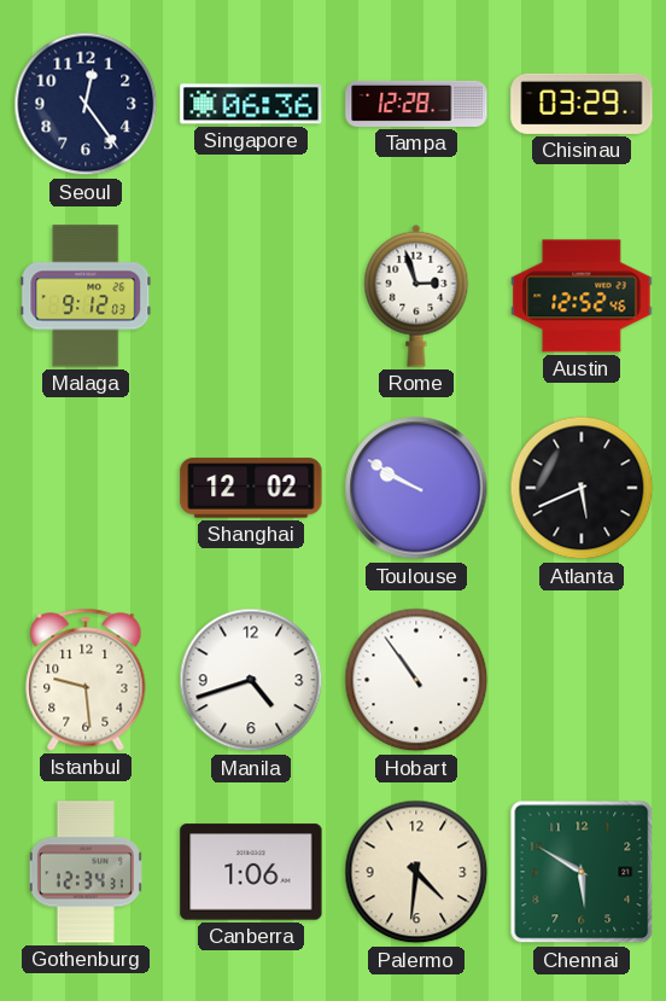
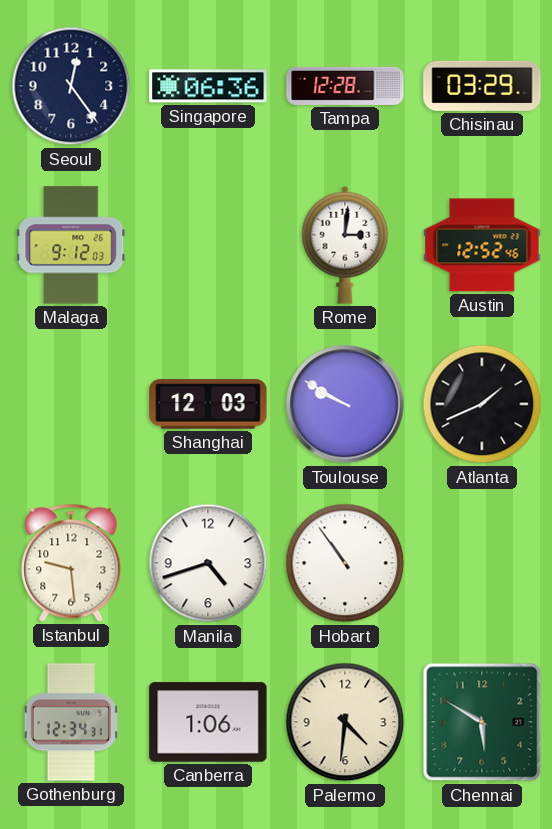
Rome: 2:57 -> 3:01
Shanghai: 12:02 -> 12:03
Atlanta: 5:41 -> 1:41
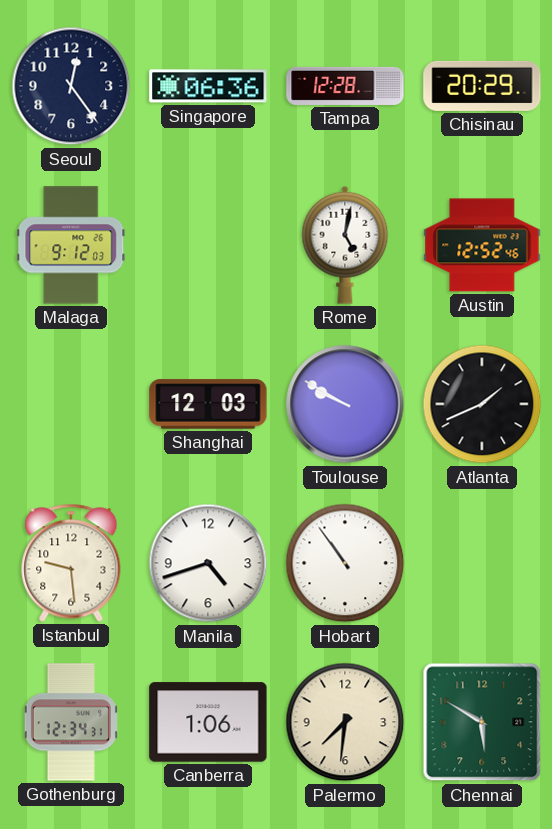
Chisinau: 03:29 -> 20:29
Rome: 3:01 -> 5:02
Palermo: 4:31 -> 7:31
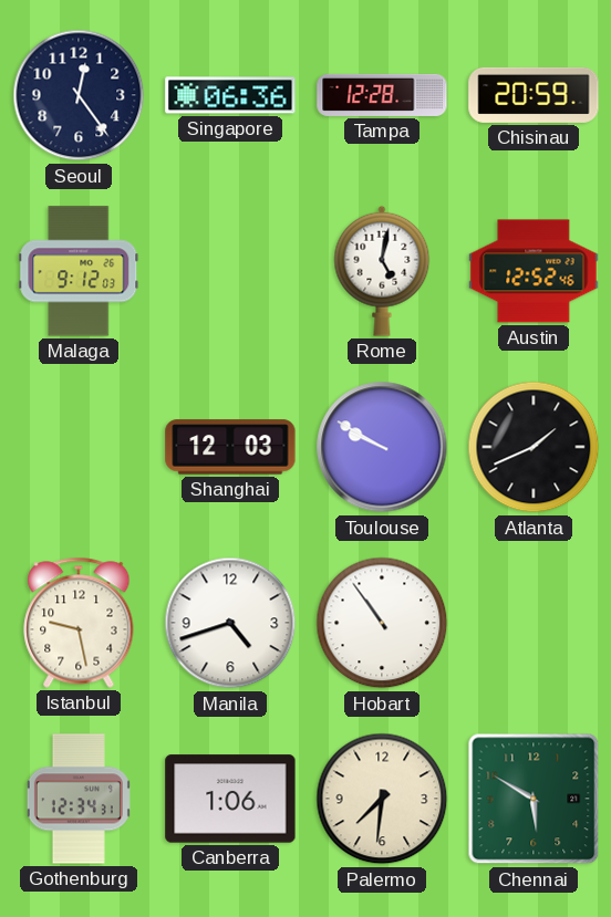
Chisinau: 20:29 -> 20:59
Istanbul: 9:29 -> 9:28
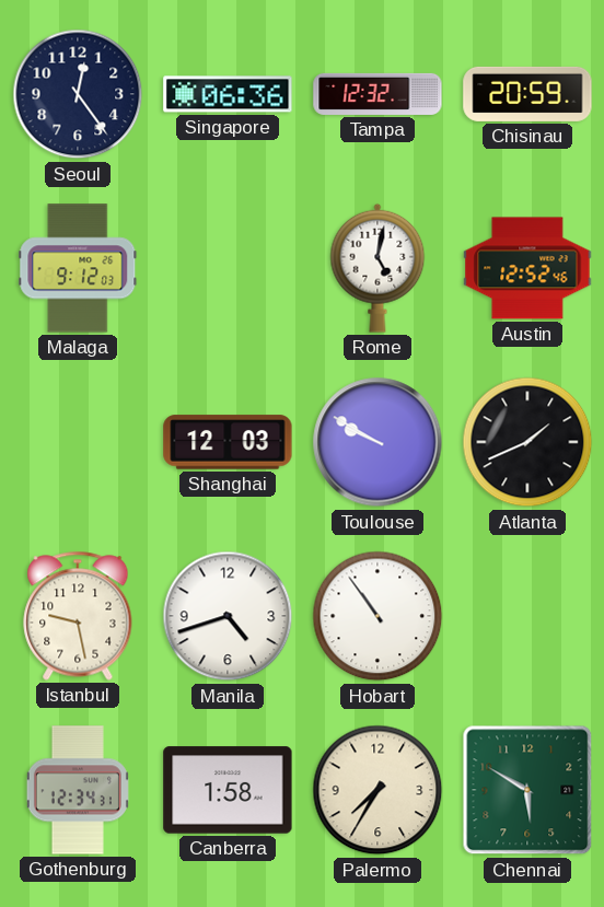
Tampa: 12:28 -> 12:32
Canberra: 1:06 -> 1:58
Palermo: 7:31 -> 7:35
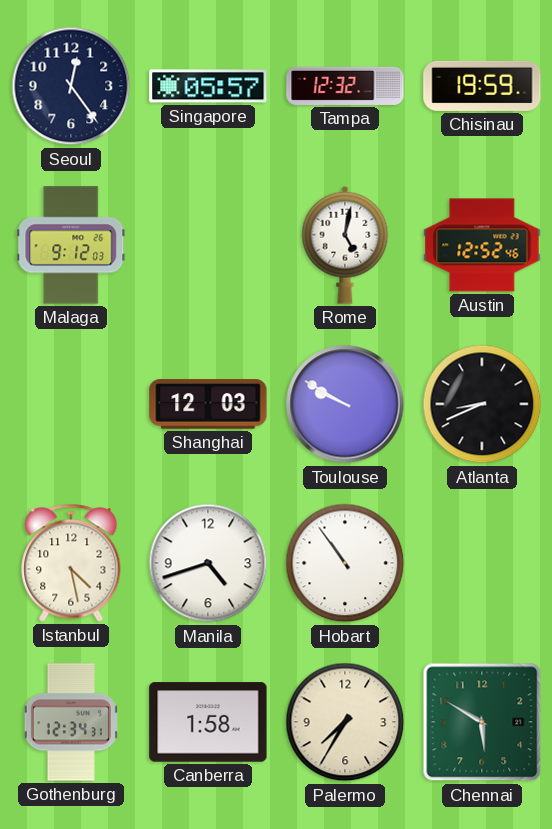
Singapore: 06:36 -> 05:57
Chisinau: 20:59 -> 19:59
Atlanta: 1:41 -> 8:41
Istanbul: 9:28 -> 4:28
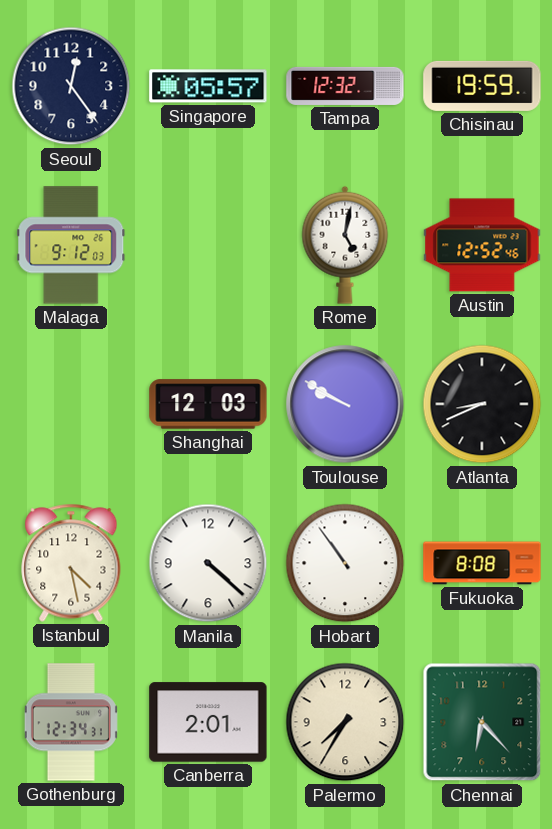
Manila: 4:42 -> 4:22
Fukuoka: none -> 8:08
Canberra: 1:58 -> 2:01
Chennai: 5:50 -> 6:23
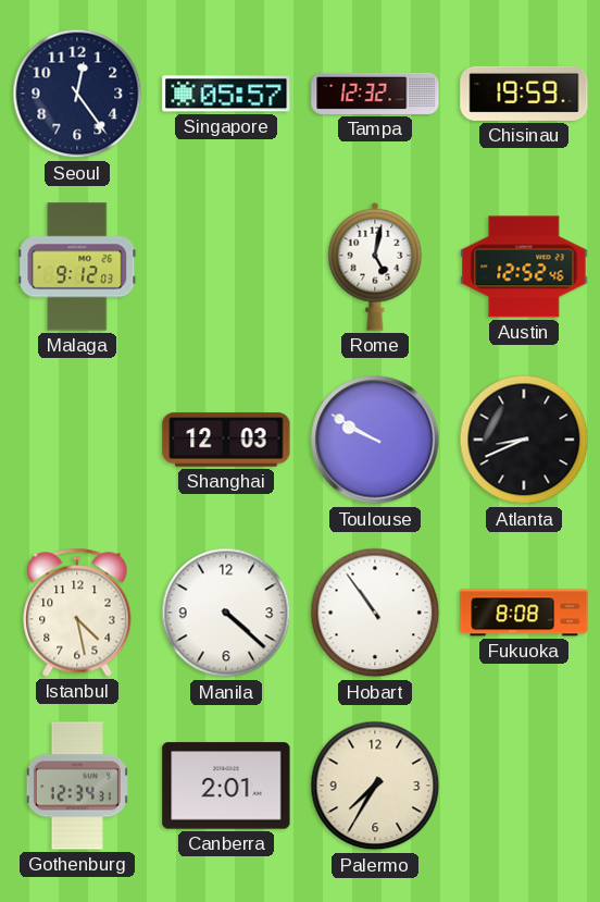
Chennai: 6:23 -> none
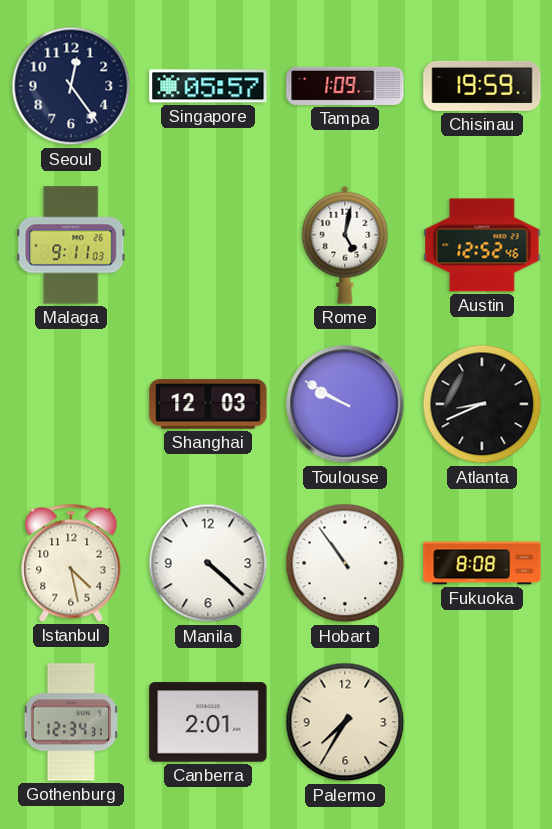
Tampa: 12:32 -> 1:09
Malaga: 9:12 -> 9:11
